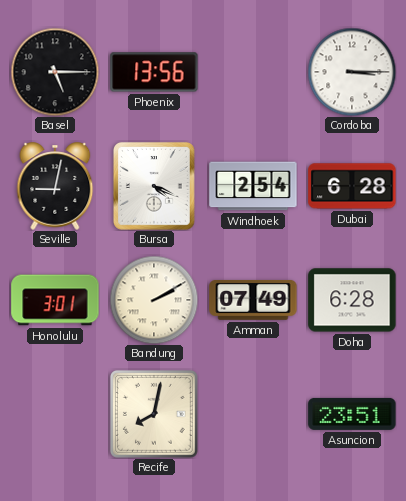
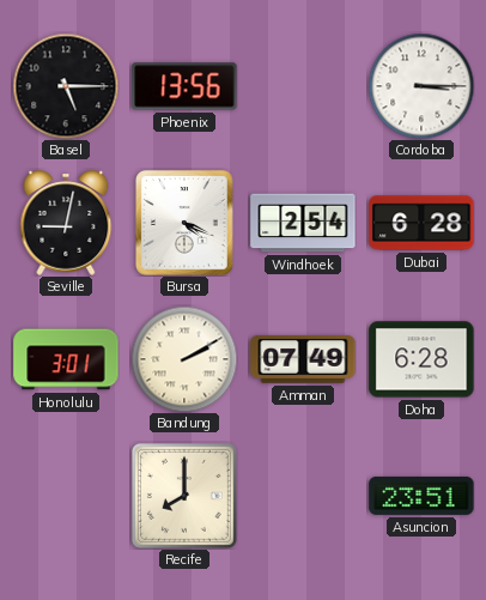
Recife: 8:02 -> 8:00
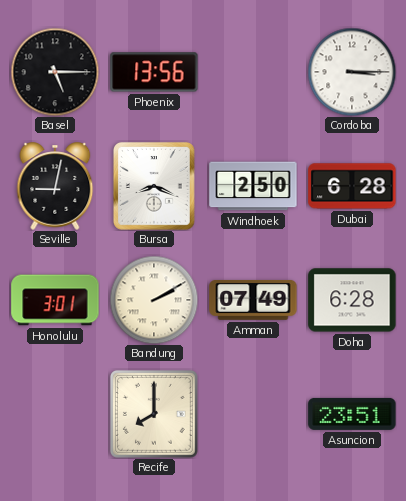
Bursa: 4:19 -> 8:19
Windhoek: 2:54 -> 2:50
